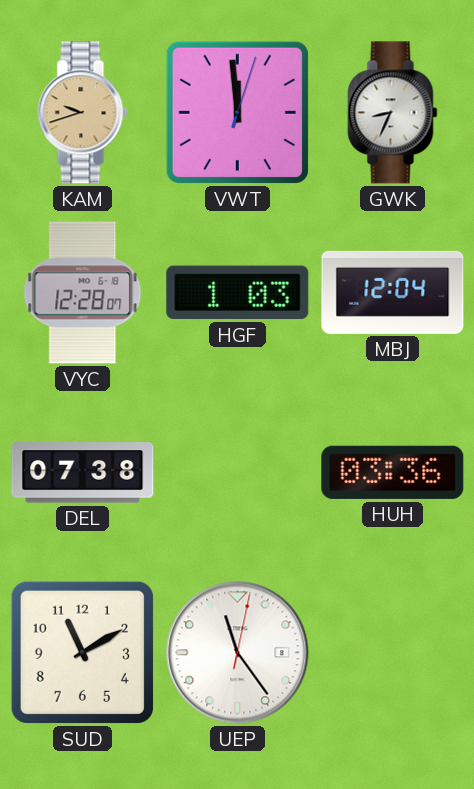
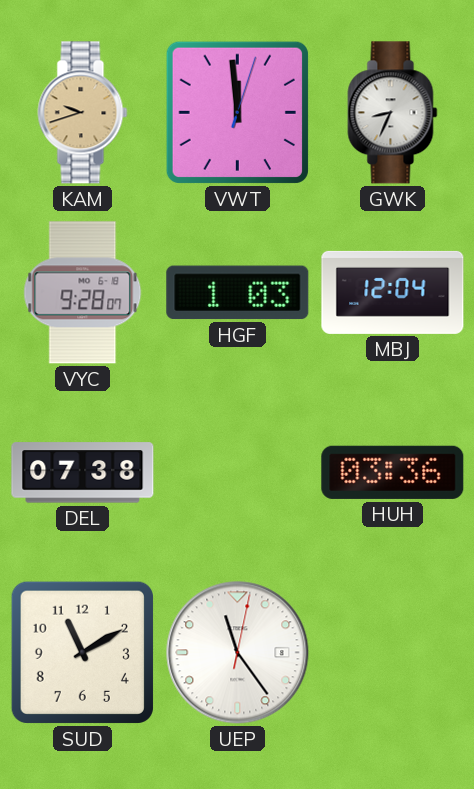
VYC: 12:28 -> 9:28
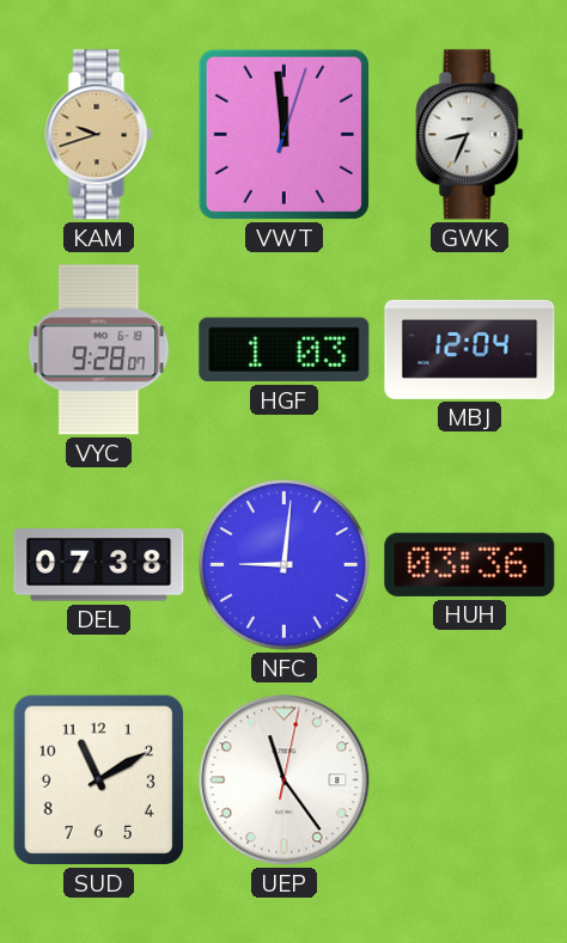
NFC: none -> 9:01
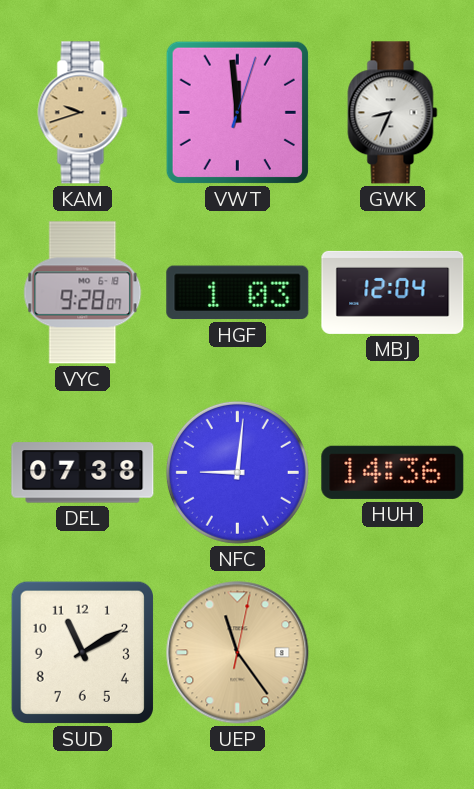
HUH: 03:36 -> 14:36
UEP dial: white -> champagne
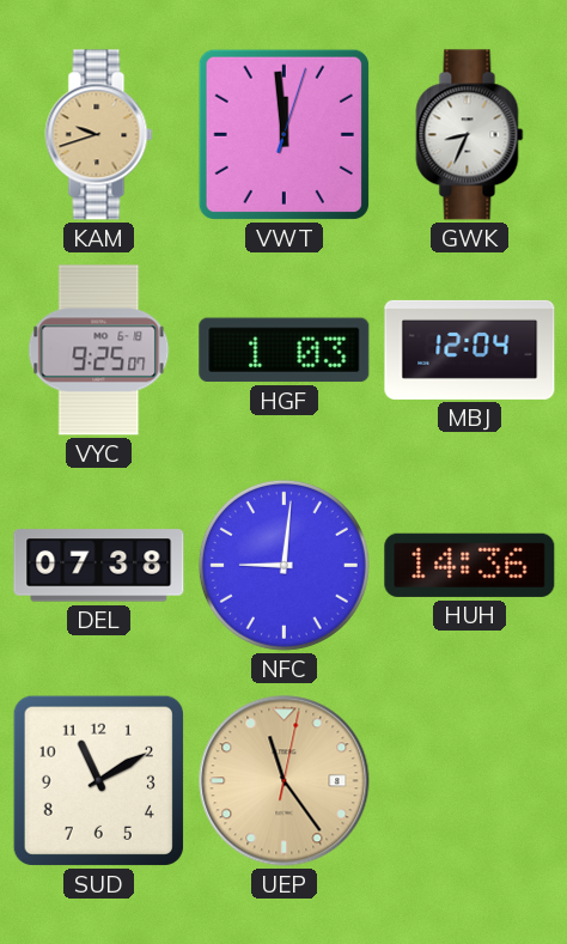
VYC: 9:28 -> 9:25
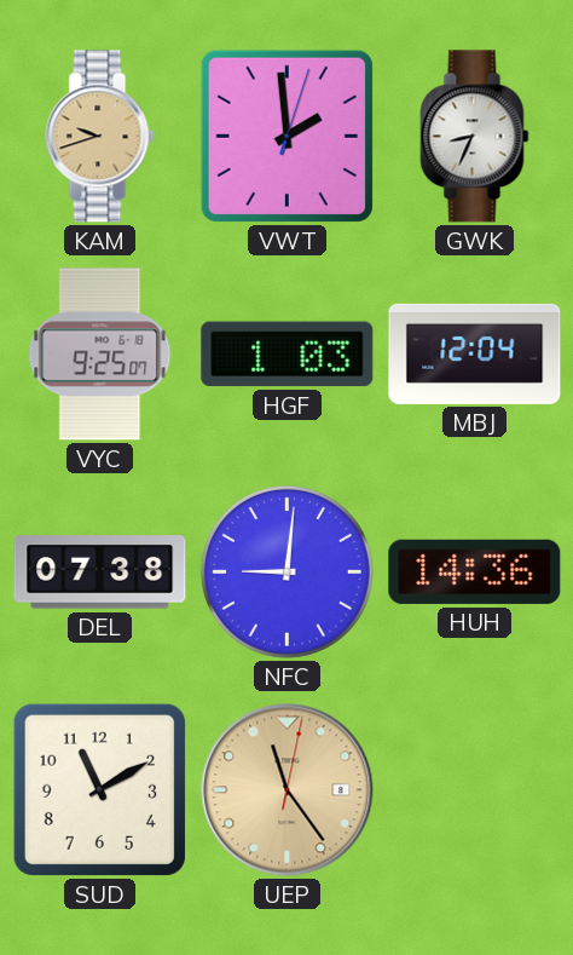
VWT: 11:59 -> 1:59
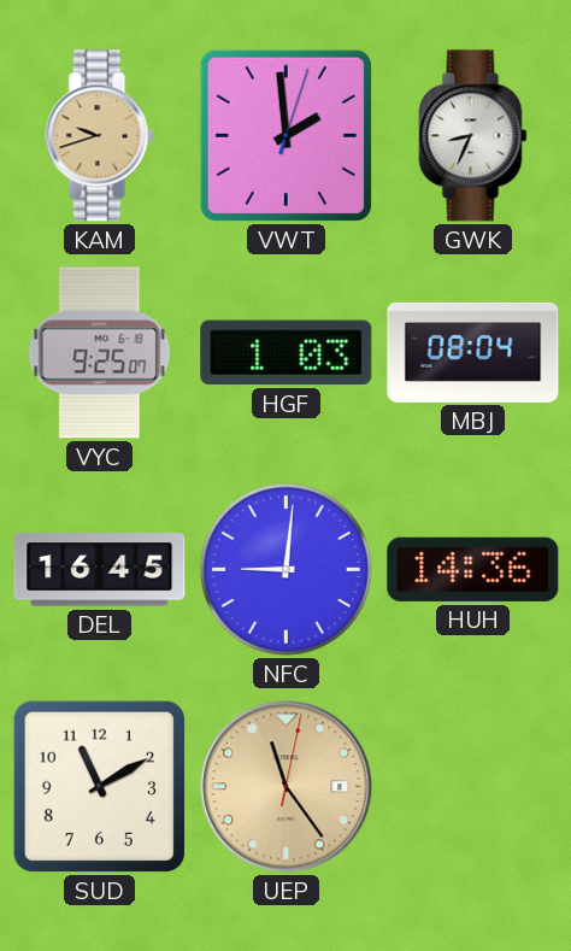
MBJ: 12:04 -> 08:04
DEL: 07:38 -> 16:45
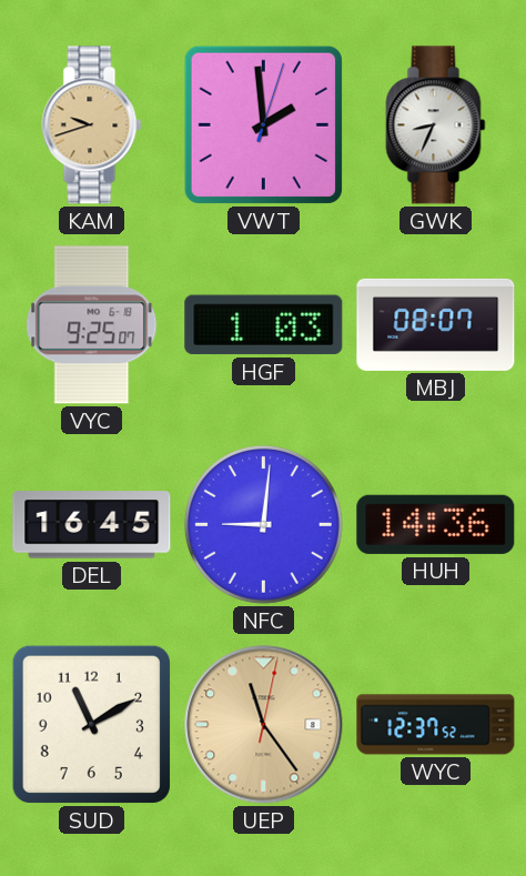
MBJ: 08:04 -> 08:07
WYC: none -> 12:37
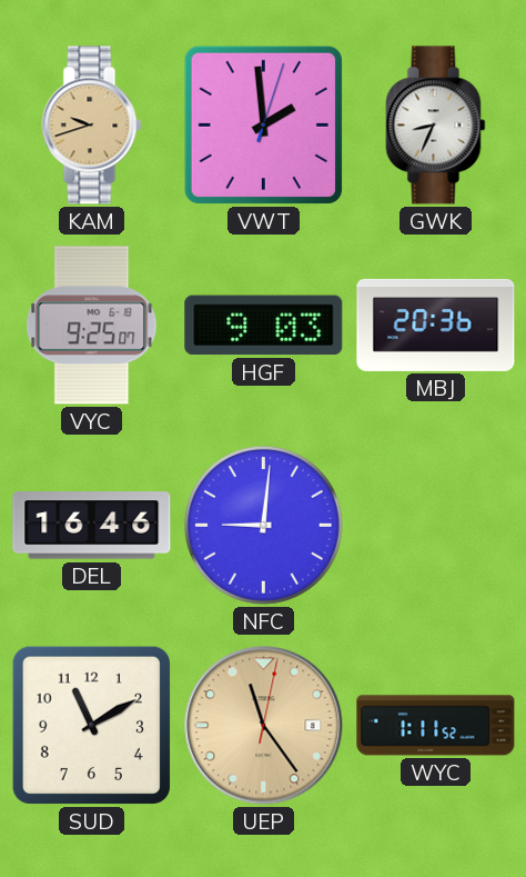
HGF: 1:03 -> 9:03
MBJ: 08:07 -> 20:36
DEL: 16:45 -> 16:46
HUH: 14:36 -> none
WYC: 12:37 -> 1:11
